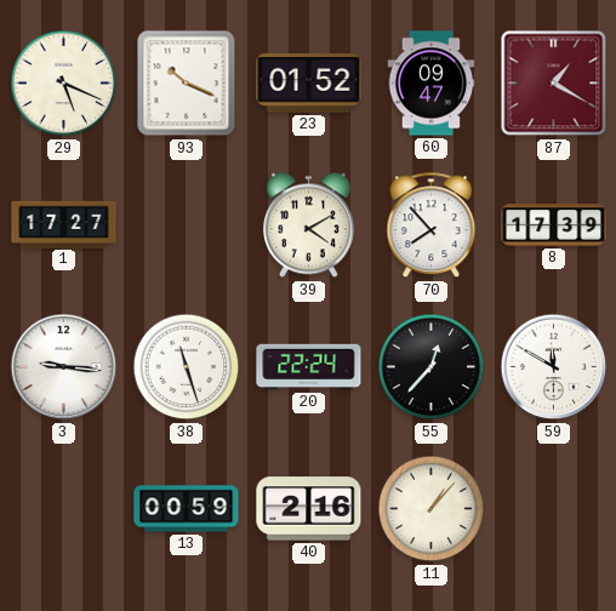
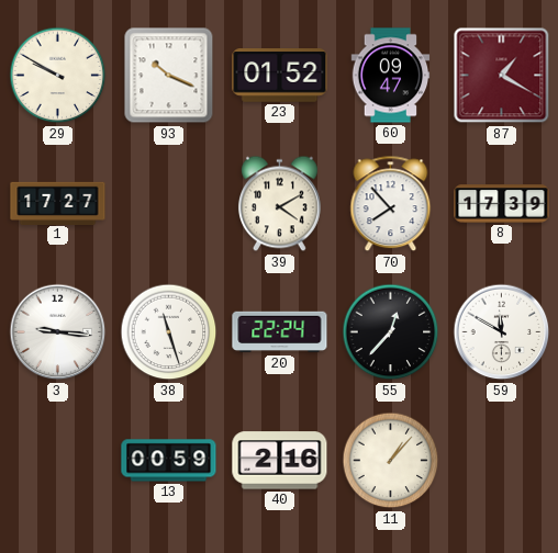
29: 5:19 -> 9:50
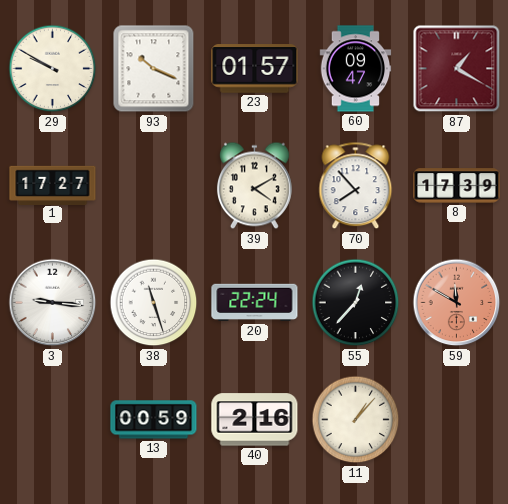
23: 01:52 -> 01:57
59 dial: white -> salmon
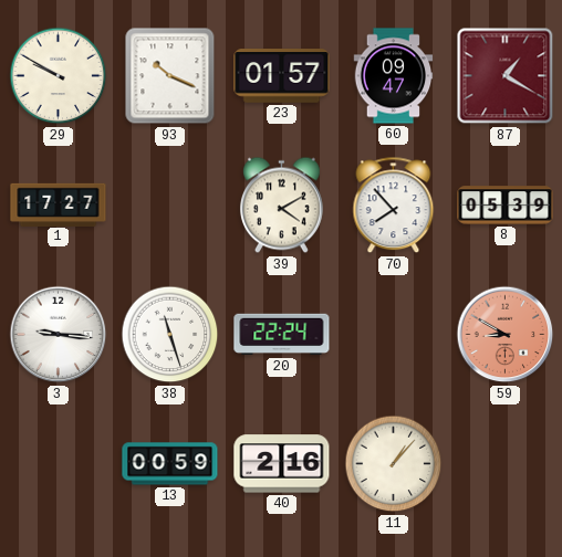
8: 17:39 -> 05:39
55: 12:37 -> none
59: 11:50 -> 8:50
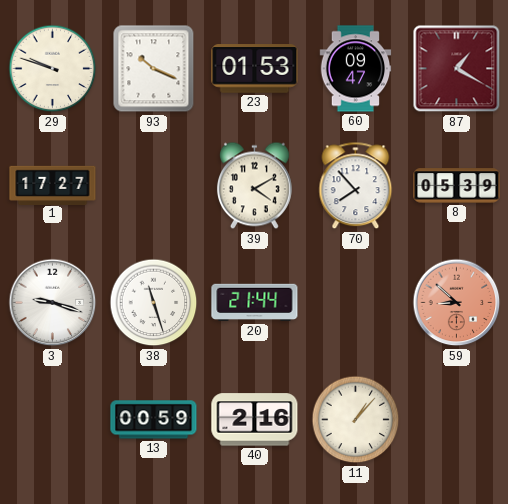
29: 9:50 -> 9:48
23: 01:57 -> 01:53
3: 9:16 -> 9:18
20: 22:24 -> 21:44
59: 8:50 -> 8:52
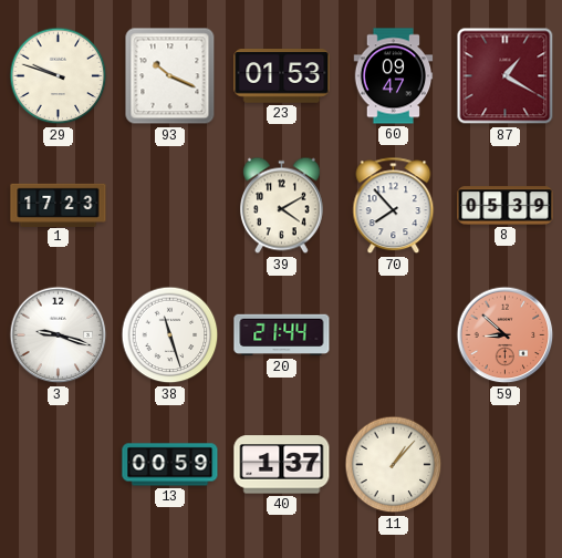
1: 17:27 -> 17:23
40: 2:16 -> 1:37
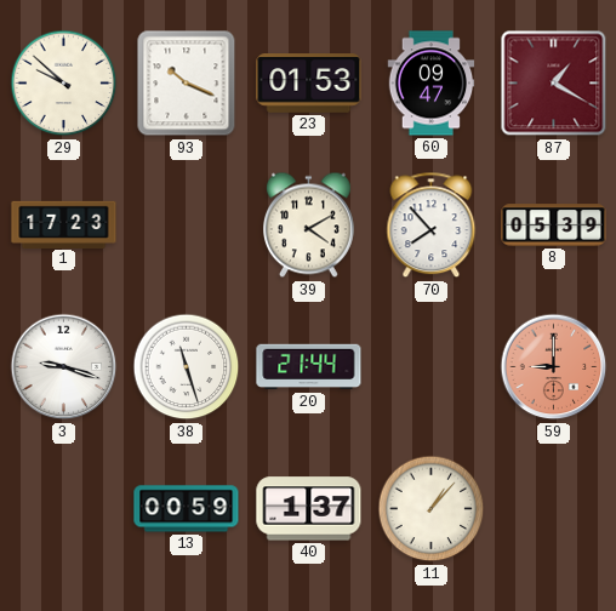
29: 9:48 -> 9:52
59: 8:52 -> 9:00
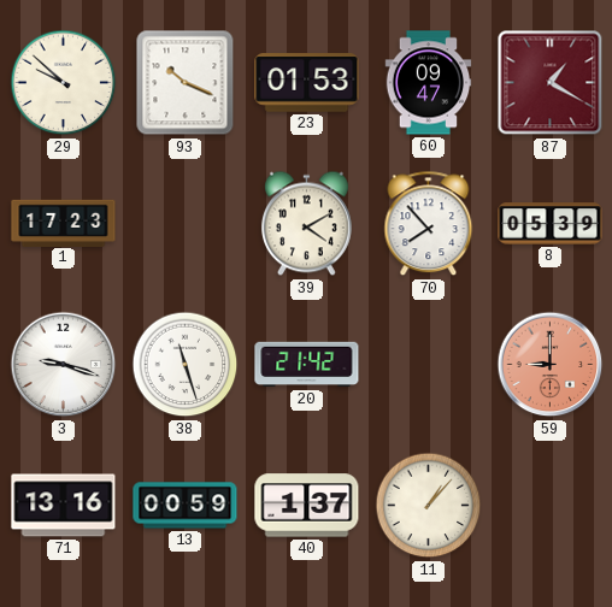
20: 21:44 -> 21:42
71: none -> 13:16
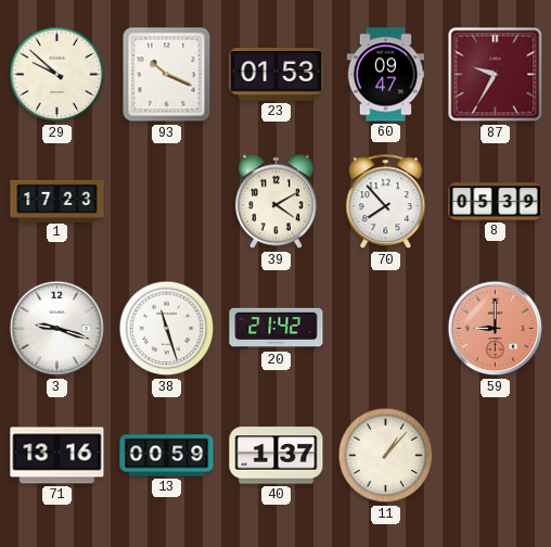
87: 1:20 -> 9:35
